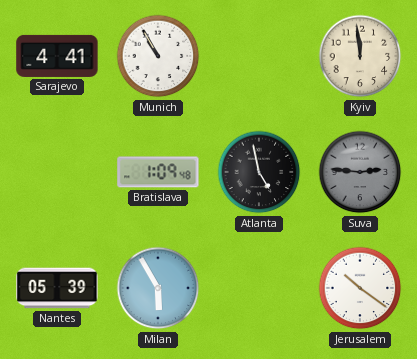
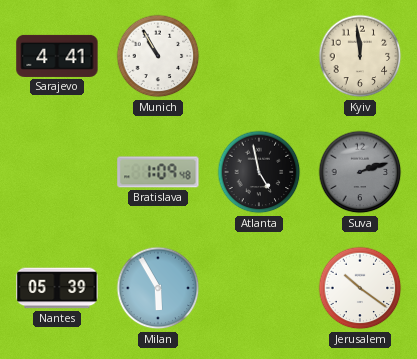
Suva: 2:46 -> 2:12
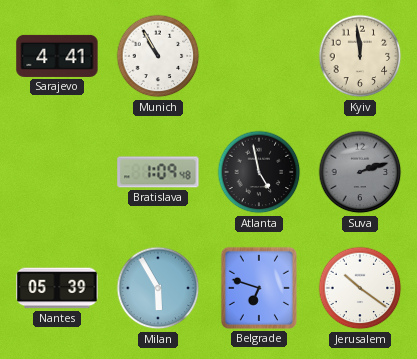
Belgrade: none -> 6:48
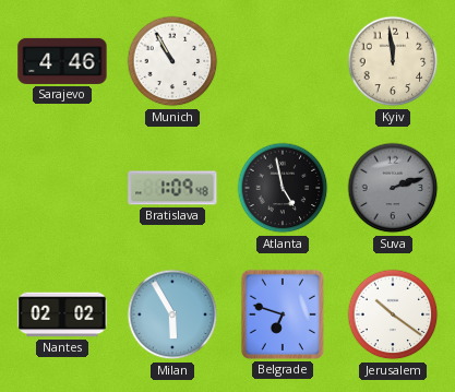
Sarajevo: 4:41 -> 4:46
Nantes: 05:39 -> 02:02
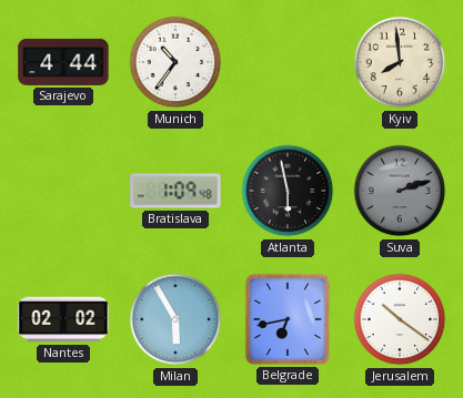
Sarajevo: 4:46 -> 4:44
Munich: 10:55 -> 10:36
Kyiv: 11:59 -> 7:59
Atlanta: 4:58 -> 5:58
Belgrade: 6:48 -> 6:43
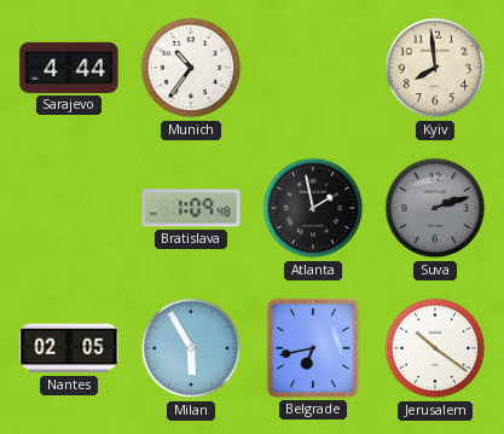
Atlanta: 5:58 -> 1:58
Nantes: 02:02 -> 02:05
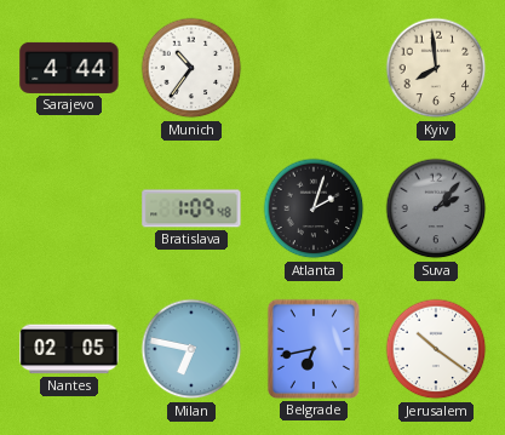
Atlanta: 1:58 -> 2:03
Suva: 2:12 -> 2:07
Milan: 5:55 -> 6:47
